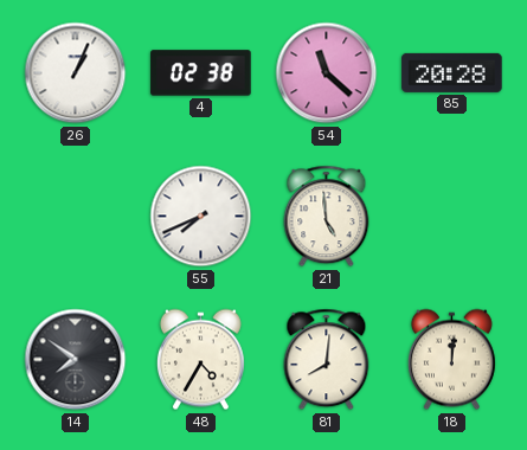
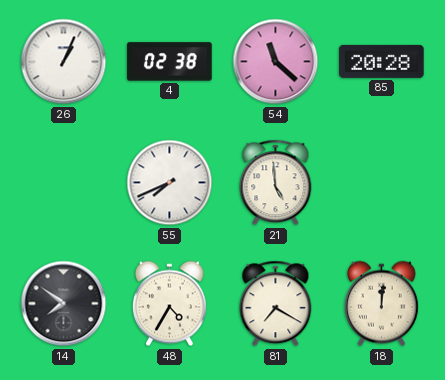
81: 8:01 -> 7:20
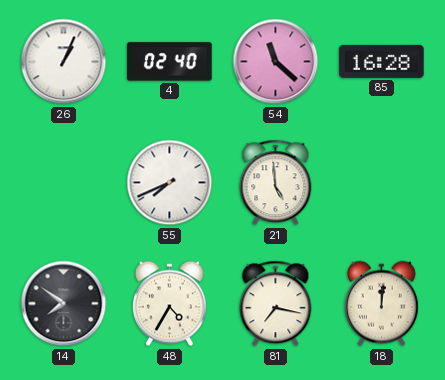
4: 02:38 -> 02:40
85: 20:28 -> 16:28
81: 7:20 -> 7:17
